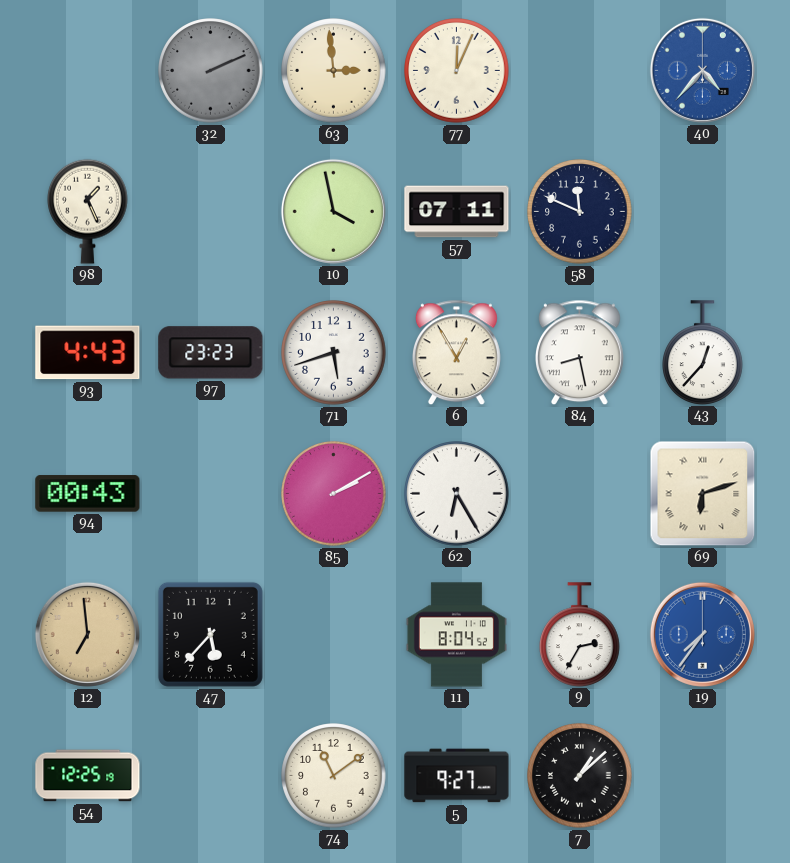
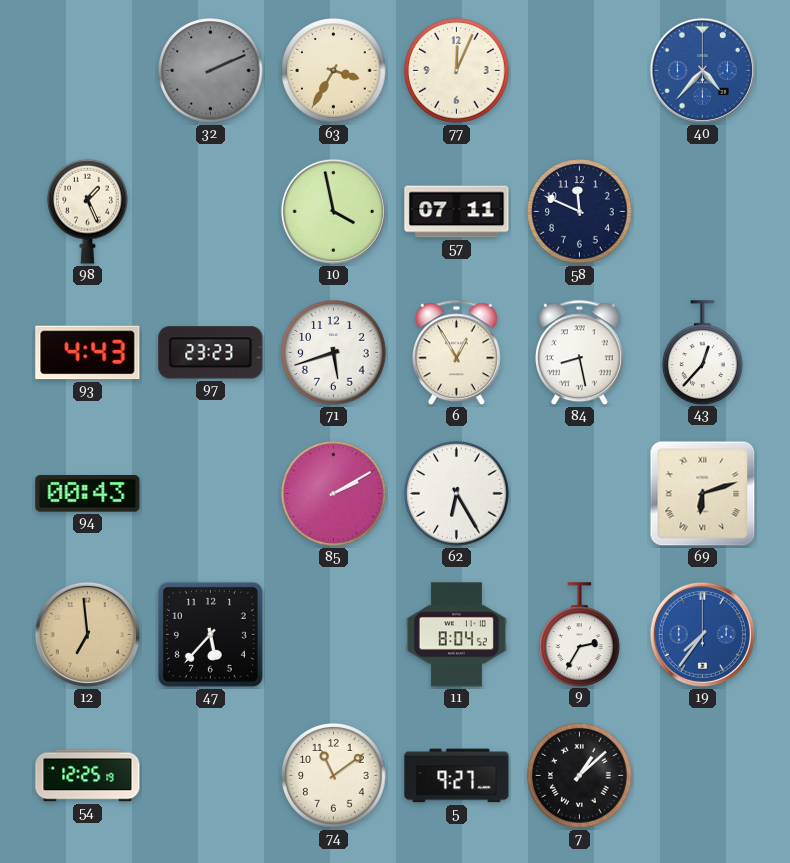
63: 2:59 -> 3:35
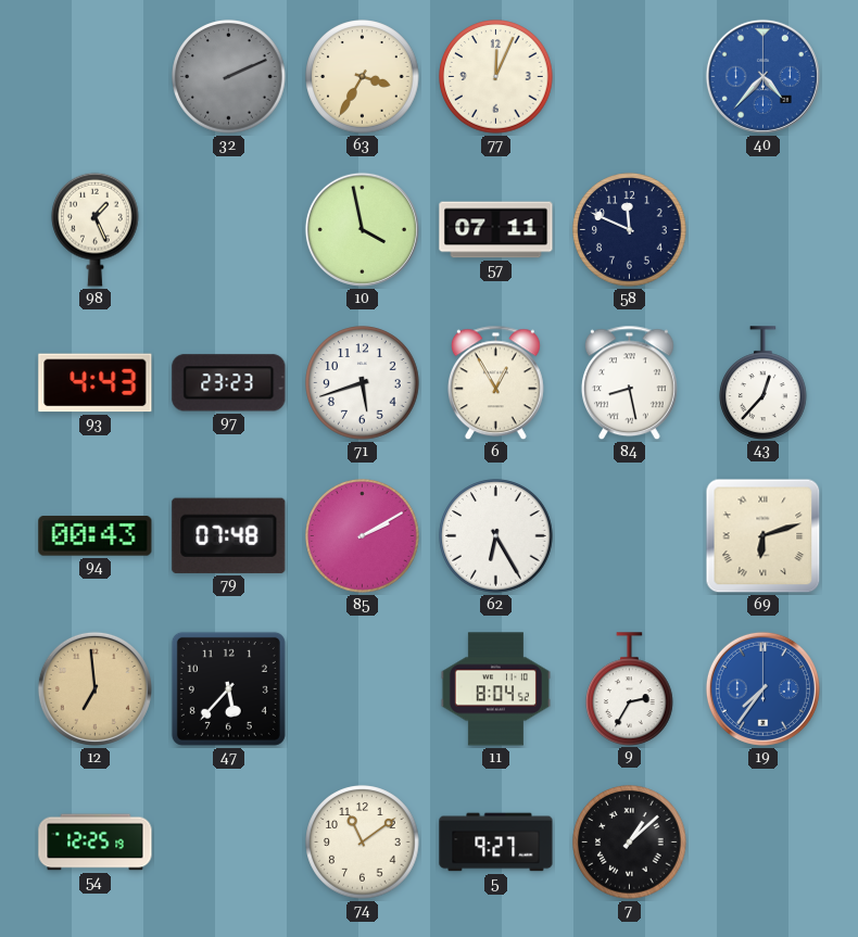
79: none -> 07:48
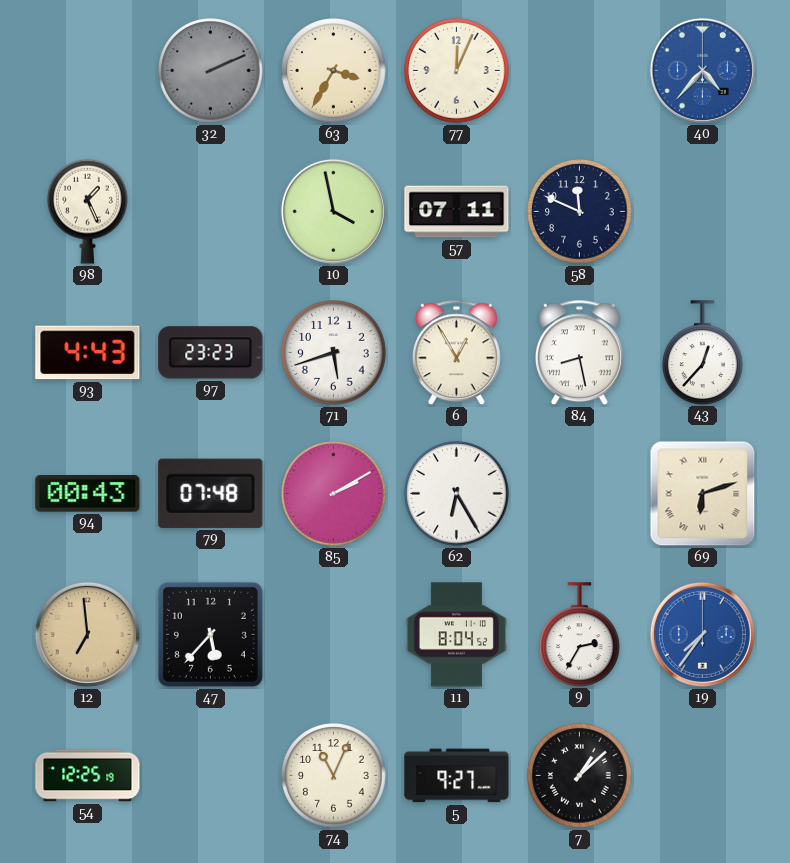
74: 11:09 -> 11:04
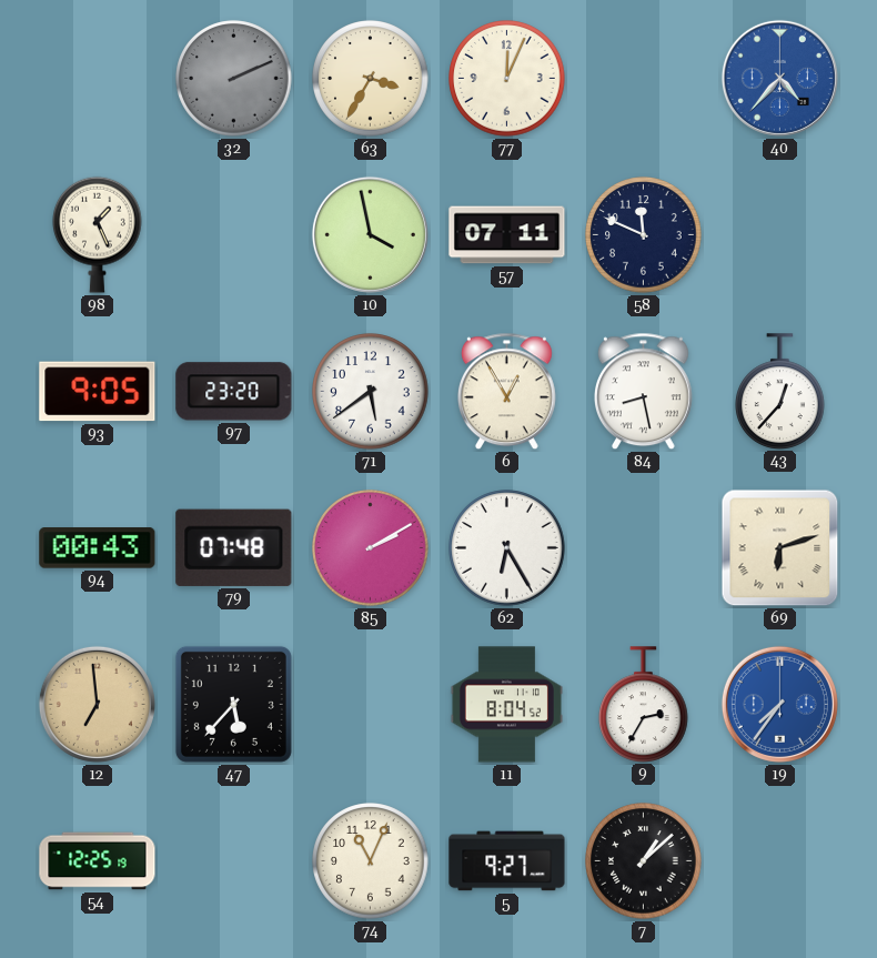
93: 4:43 -> 9:05
97: 23:23 -> 23:20
71: 5:42 -> 5:39
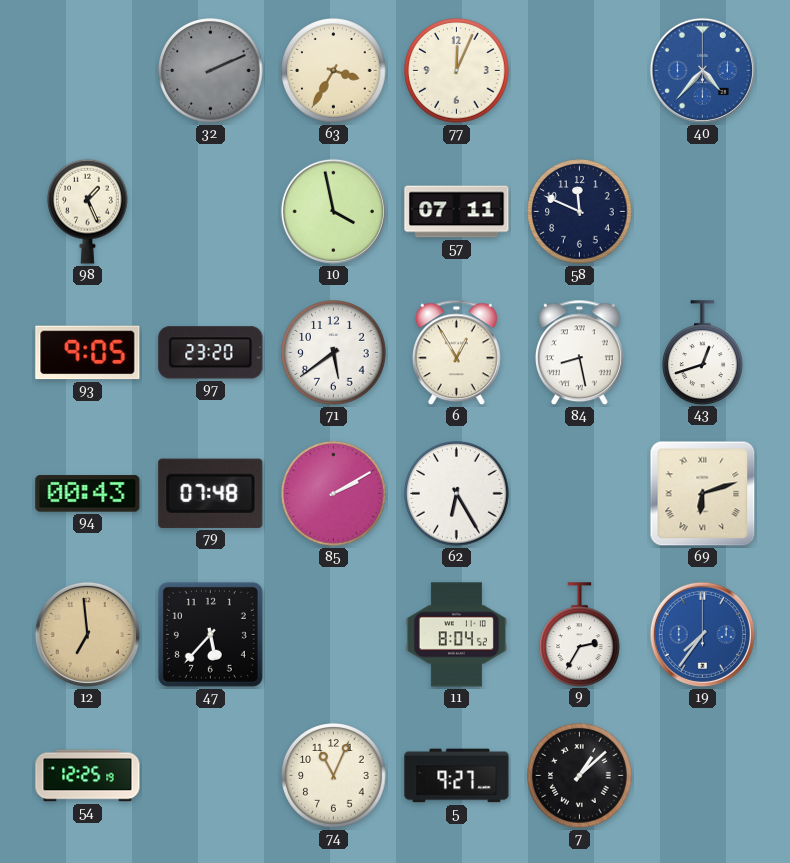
43: 12:37 -> 12:42
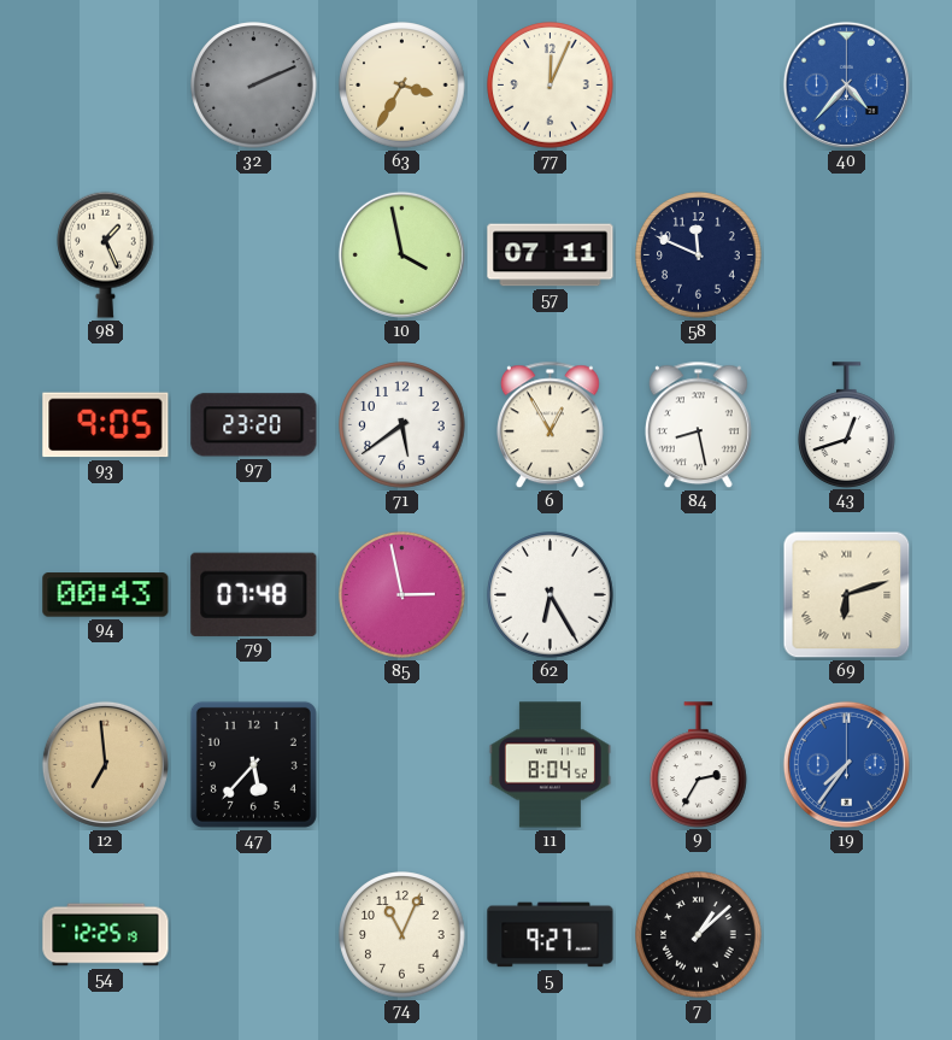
85: 2:10 -> 2:58
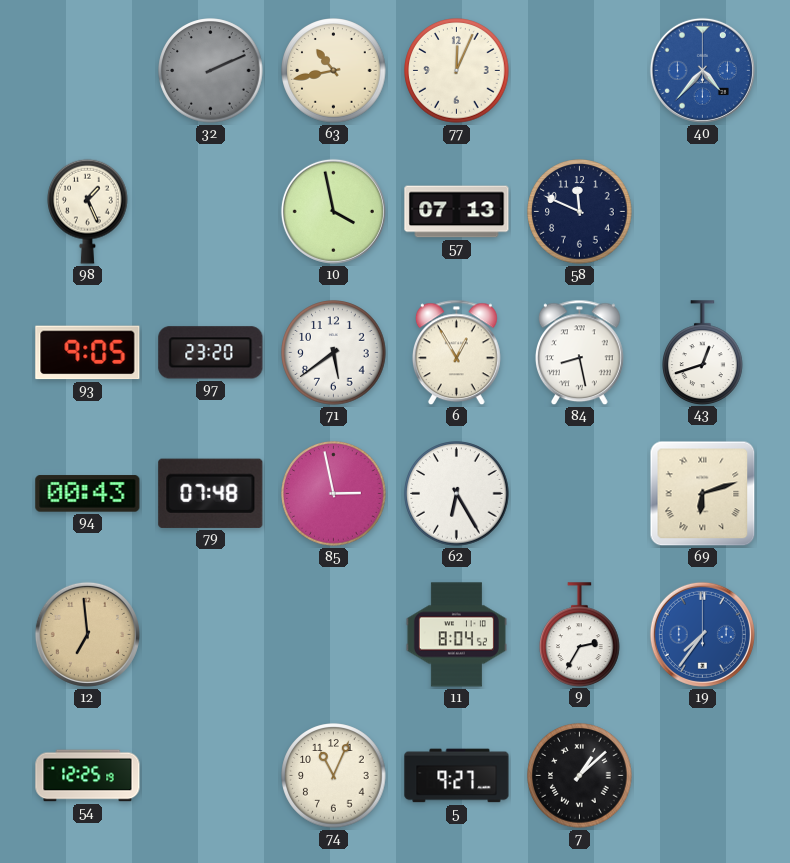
63: 3:35 -> 10:43
57: 07:11 -> 07:13
47: 5:37 -> none
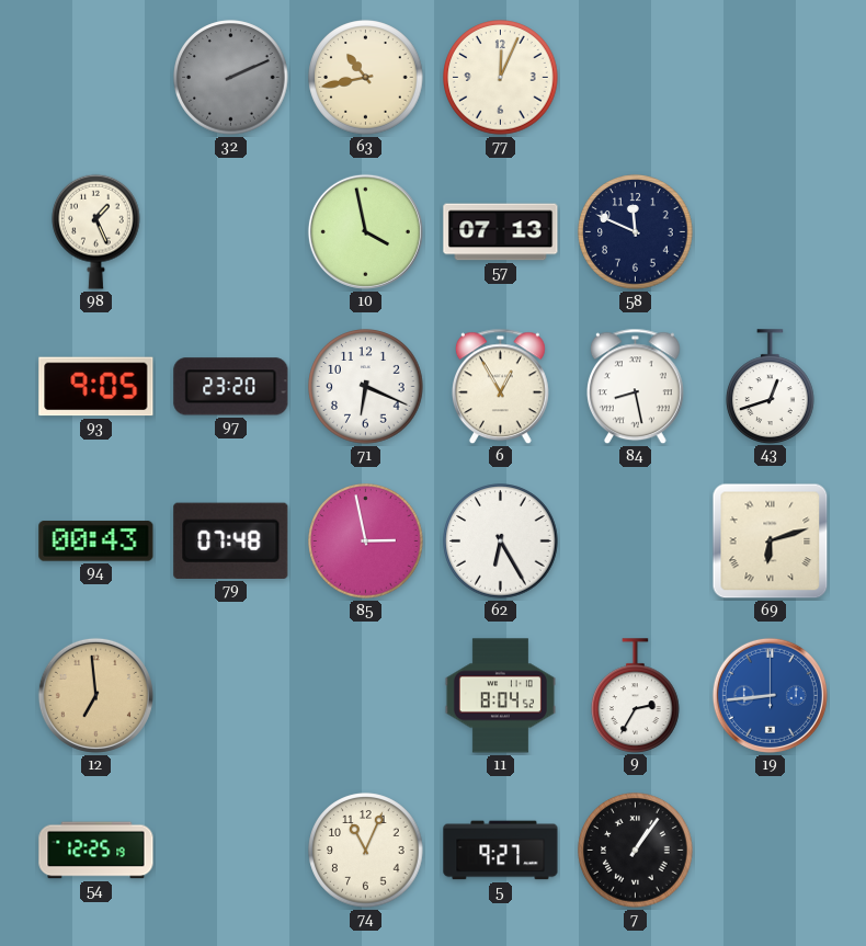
40: 4:37 -> none
71: 5:39 -> 6:19
19: 7:36 -> 8:44
7: 1:08 -> 1:06
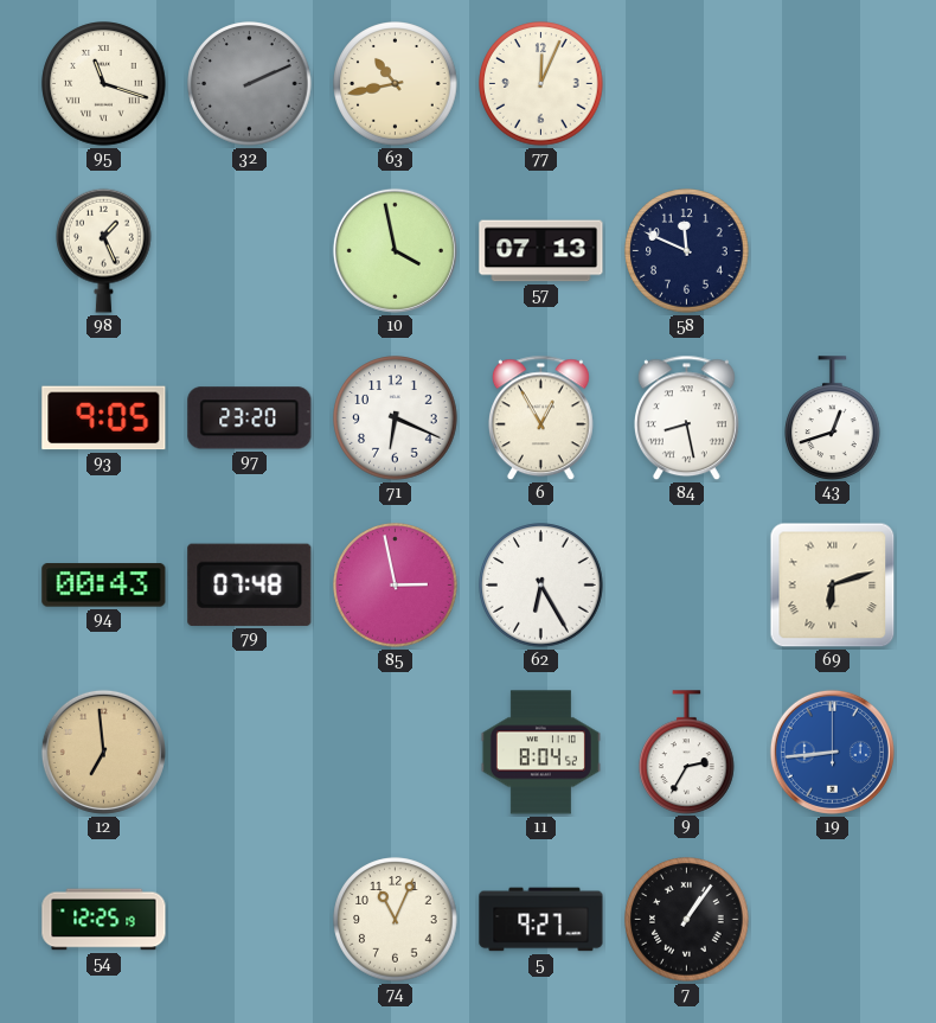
95: none -> 11:18
